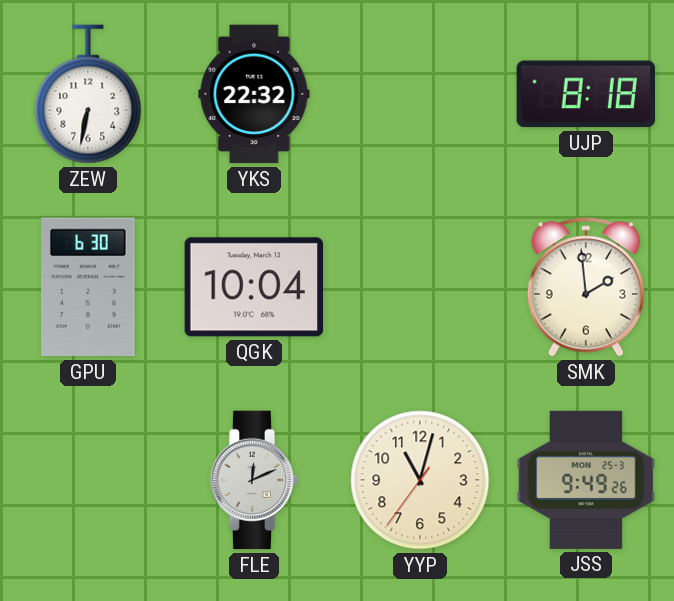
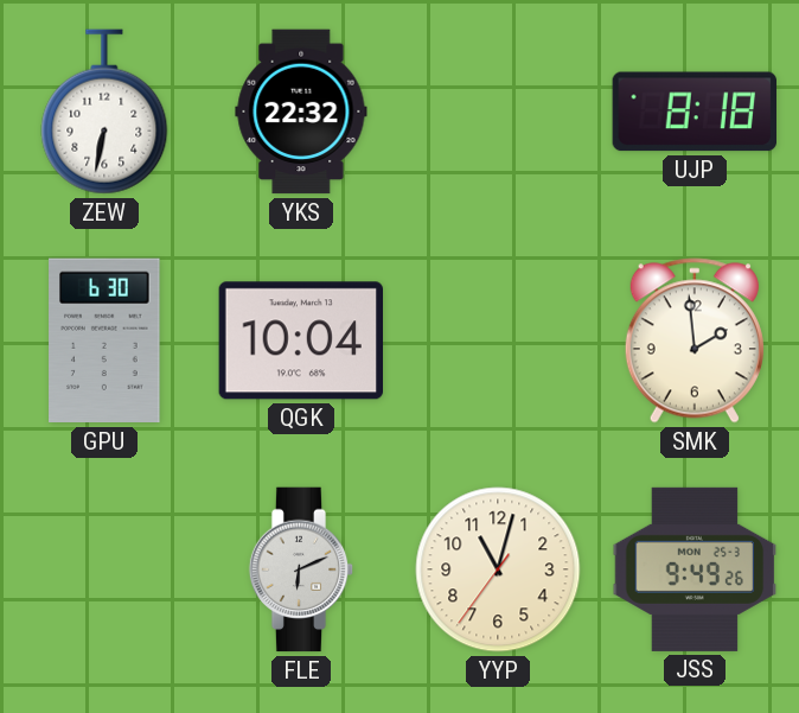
FLE: 12:11 -> 6:11
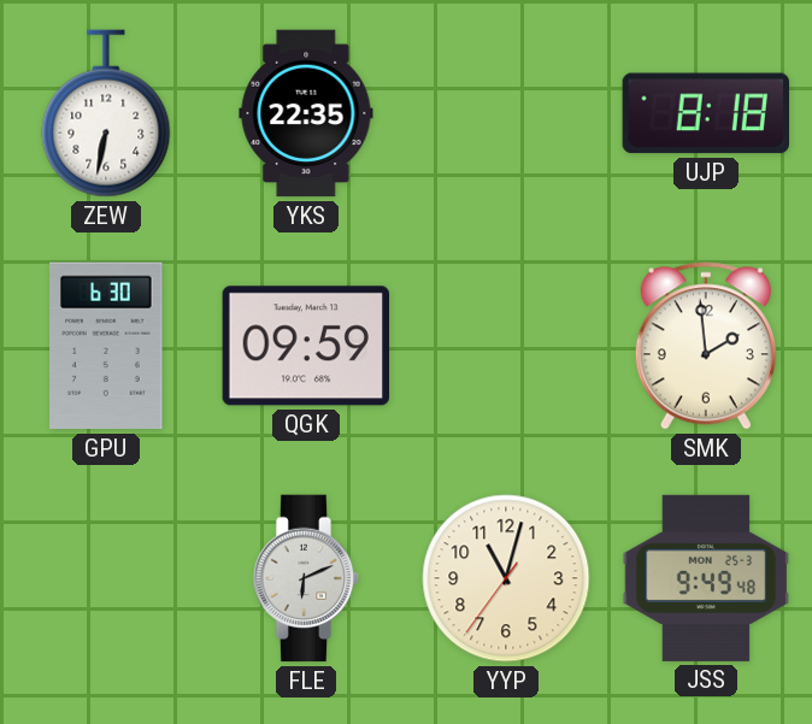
YKS: 22:32 -> 22:35
QGK: 10:04 -> 09:59
JSS: 9:49:26 -> 9:49:48
